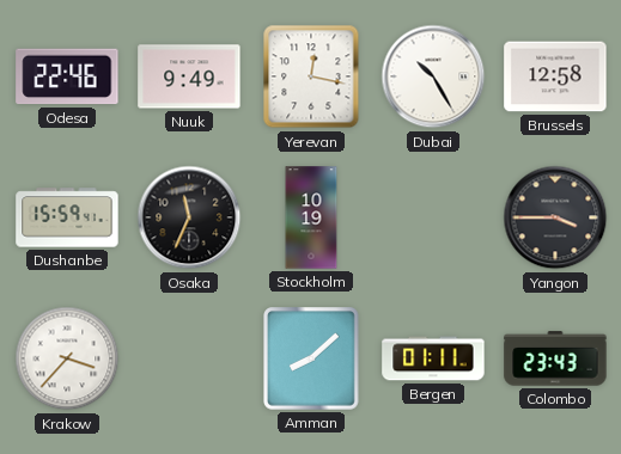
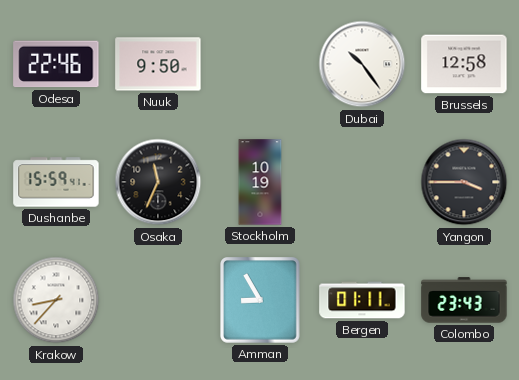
Nuuk: 9:49 -> 9:50
Yerevan: 12:17 -> none
Dubai: 10:25 -> 10:24
Krakow: 3:37 -> 8:37
Amman: 8:08 -> 8:55
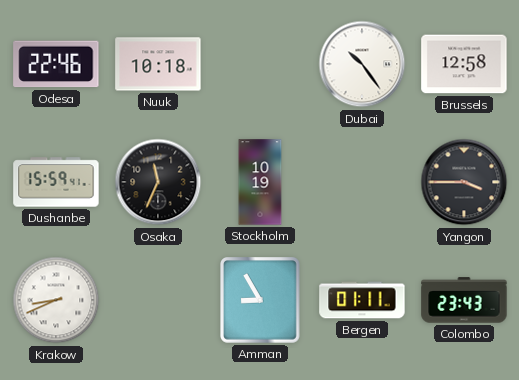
Nuuk: 9:50 -> 10:18
Krakow: 8:37 -> 8:41
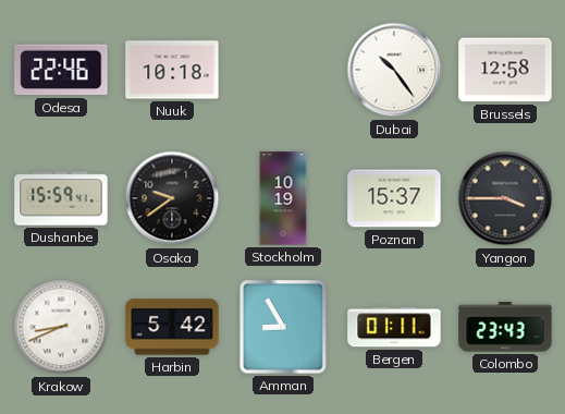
Osaka: 11:34 -> 9:39
Poznan: none -> 15:37
Harbin: none -> 5:42
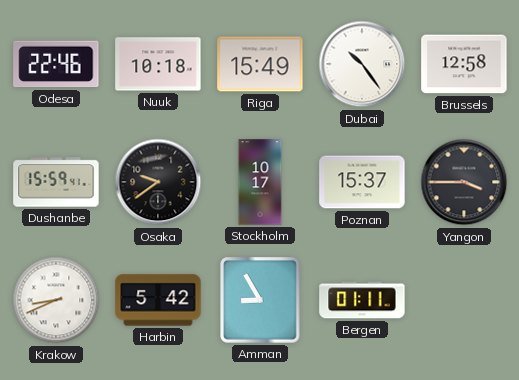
Riga: none -> 15:49
Stockholm: 10:19 -> 10:17
Colombo: 23:43 -> none
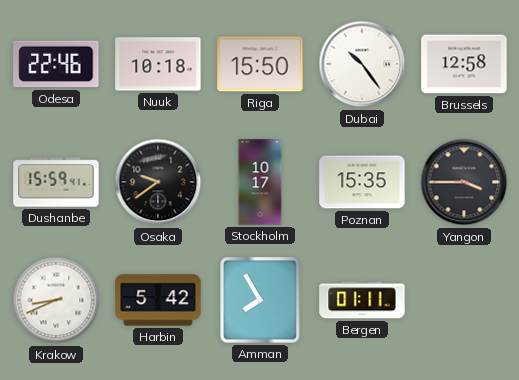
Riga: 15:49 -> 15:50
Poznan: 15:37 -> 15:35
Amman: 8:55 -> 7:55
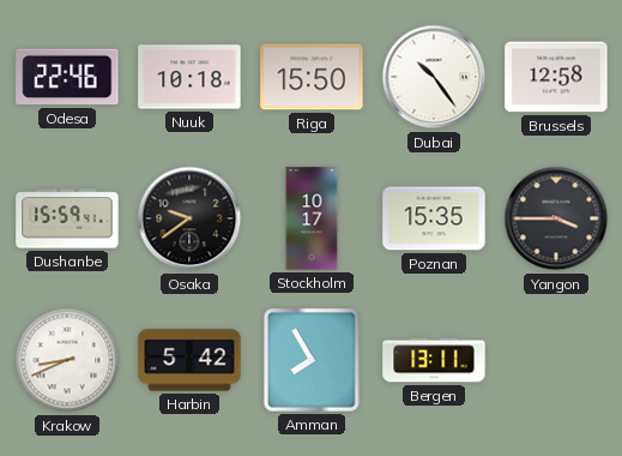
Bergen: 01:11 -> 13:11
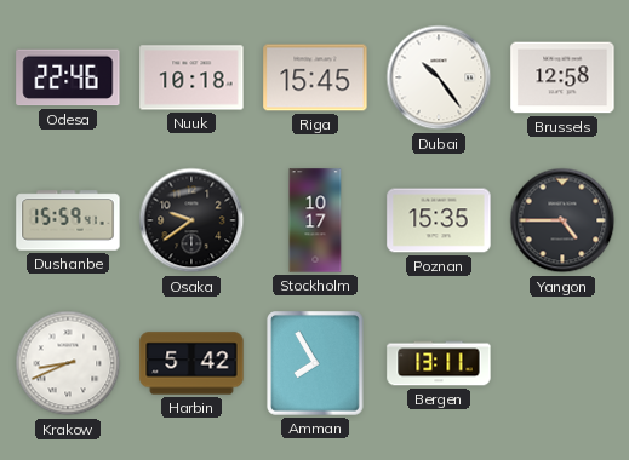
Riga: 15:50 -> 15:45
Yangon: 3:45 -> 4:45
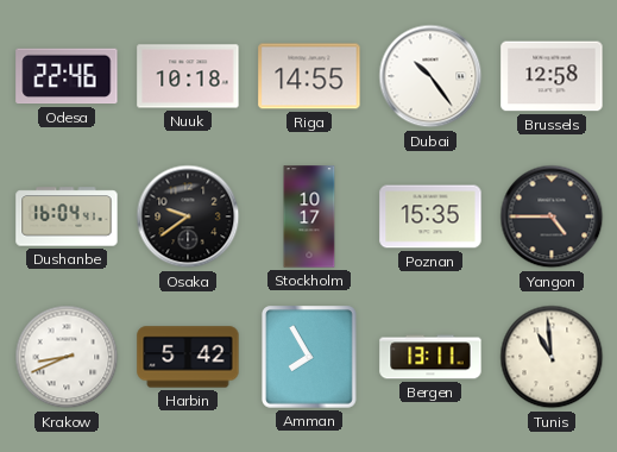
Riga: 15:45 -> 14:55
Dushanbe: 15:59 -> 16:04
Tunis: none -> 10:59
